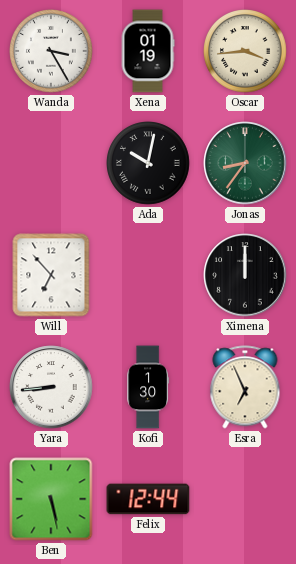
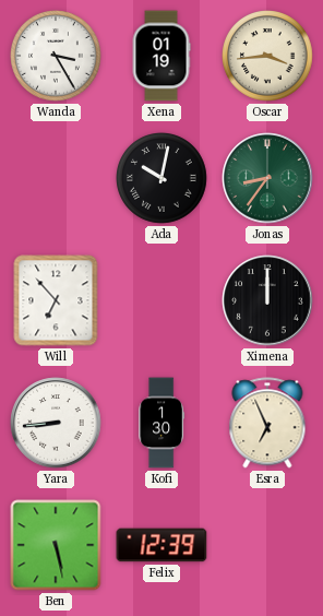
Felix: 12:44 -> 12:39
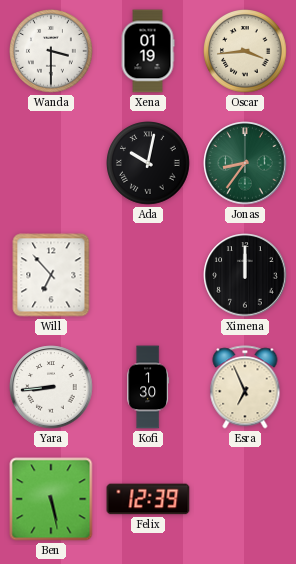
Wanda: 3:25 -> 3:30
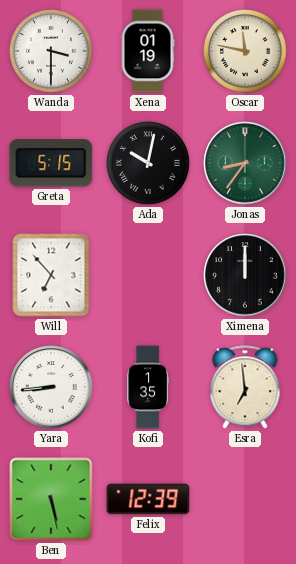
Oscar: 3:44 -> 11:47
Greta: none -> 5:15
Kofi: 1:30 -> 1:35
Esra: 6:56 -> 6:59
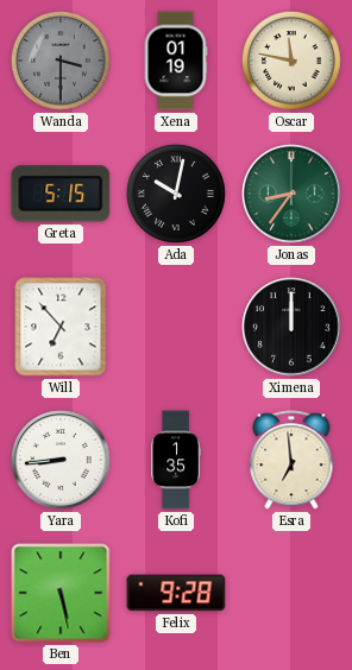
Wanda dial: white -> grey
Felix: 12:39 -> 9:28
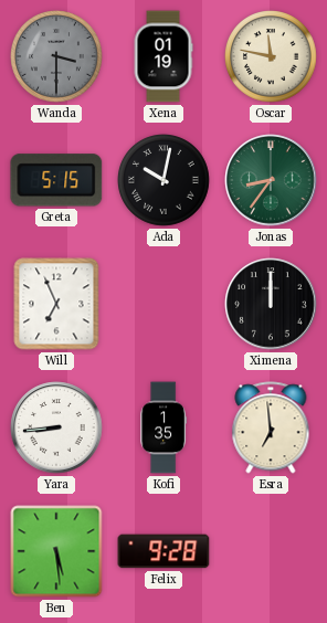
Will: 6:53 -> 6:56
Ben: 5:28 -> 5:29
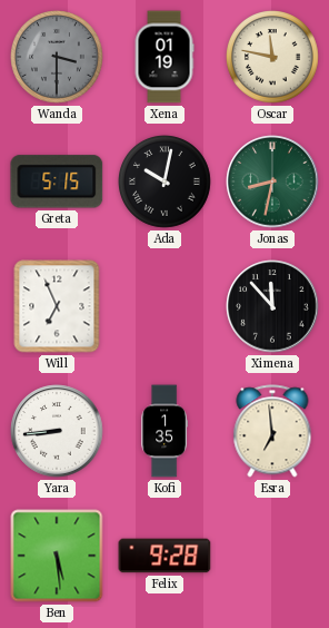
Jonas: 8:36 -> 8:32
Ximena: 12:00 -> 11:53
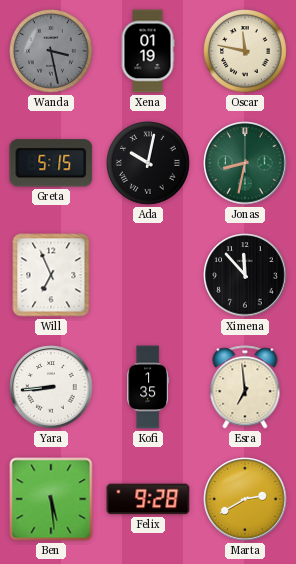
Wanda: 3:30 -> 3:28
Marta: none -> 2:40
